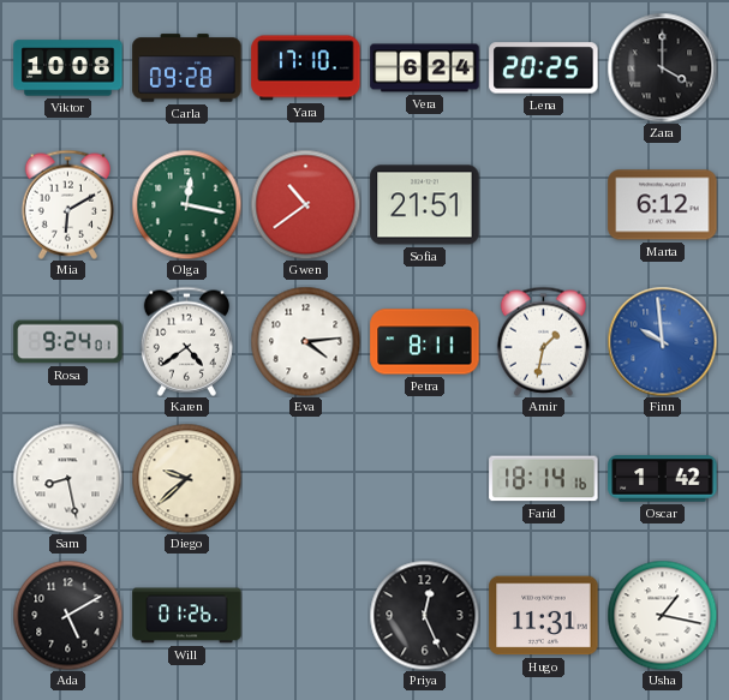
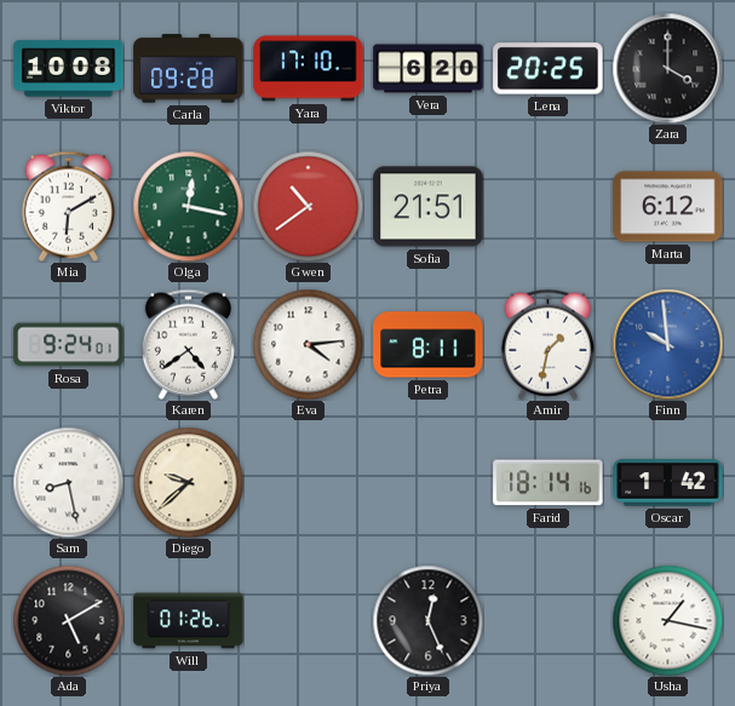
Vera: 6:24 -> 6:20
Hugo: 11:31 -> none
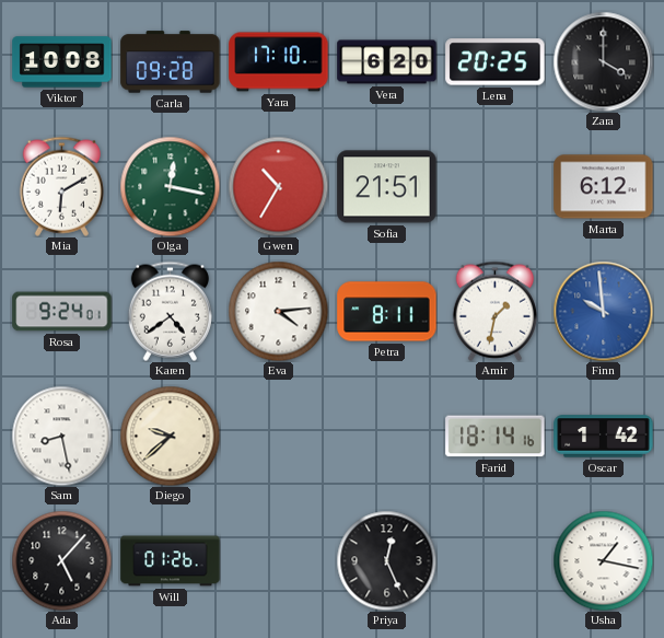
Gwen: 10:39 -> 10:35
Ada: 5:10 -> 5:07
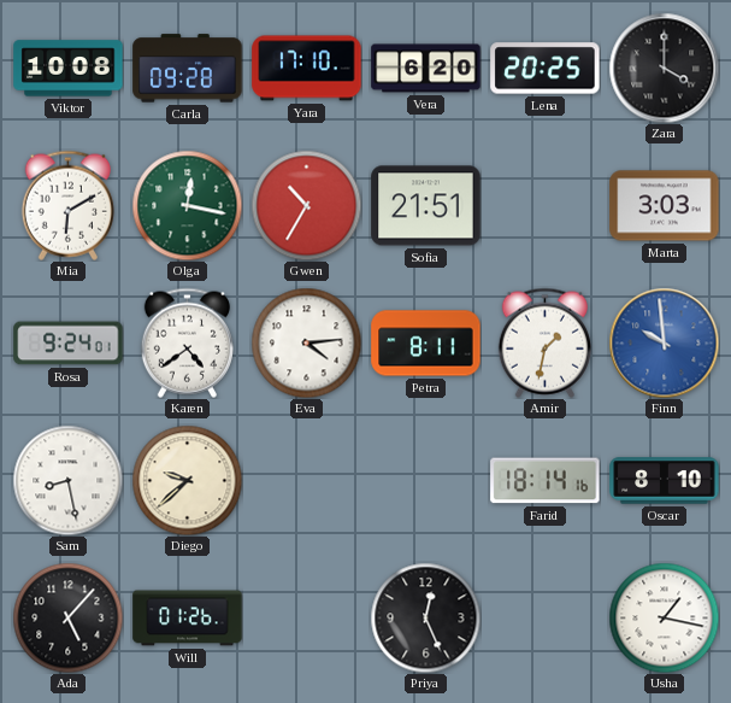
Marta: 6:12 -> 3:03
Oscar: 1:42 -> 8:10
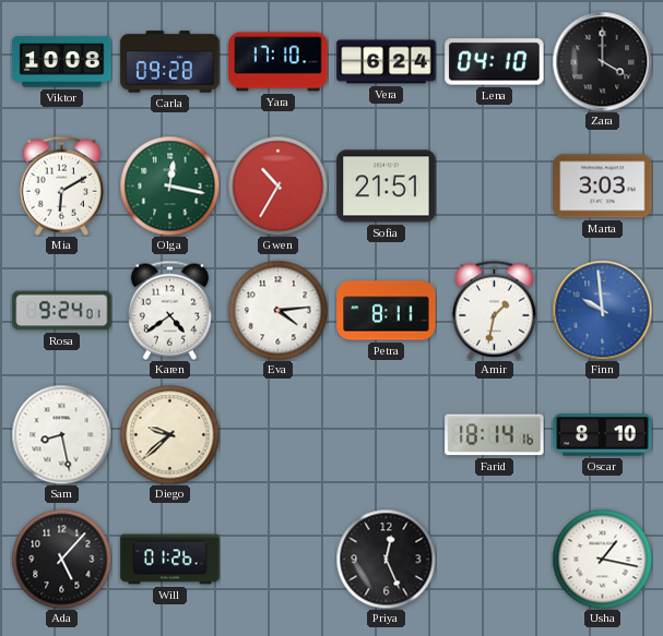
Vera: 6:20 -> 6:24
Lena: 20:25 -> 04:10
